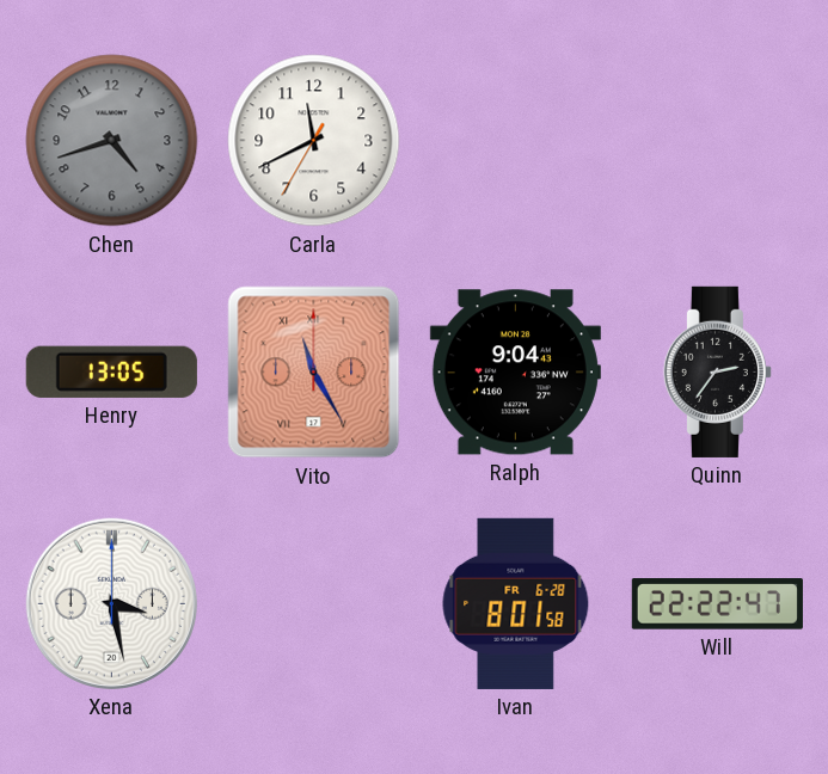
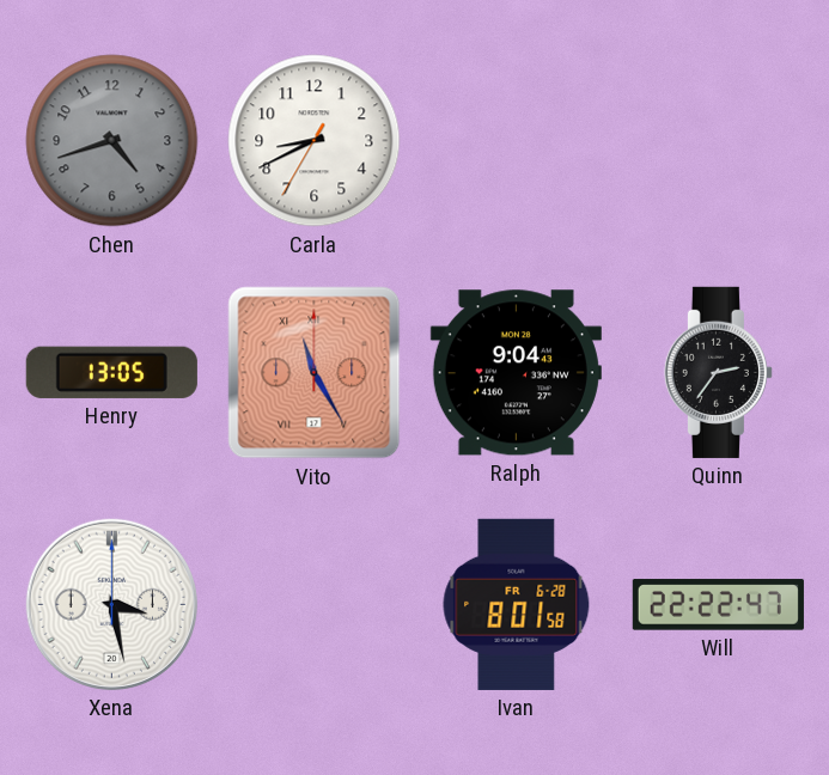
Carla: 11:40 -> 8:40
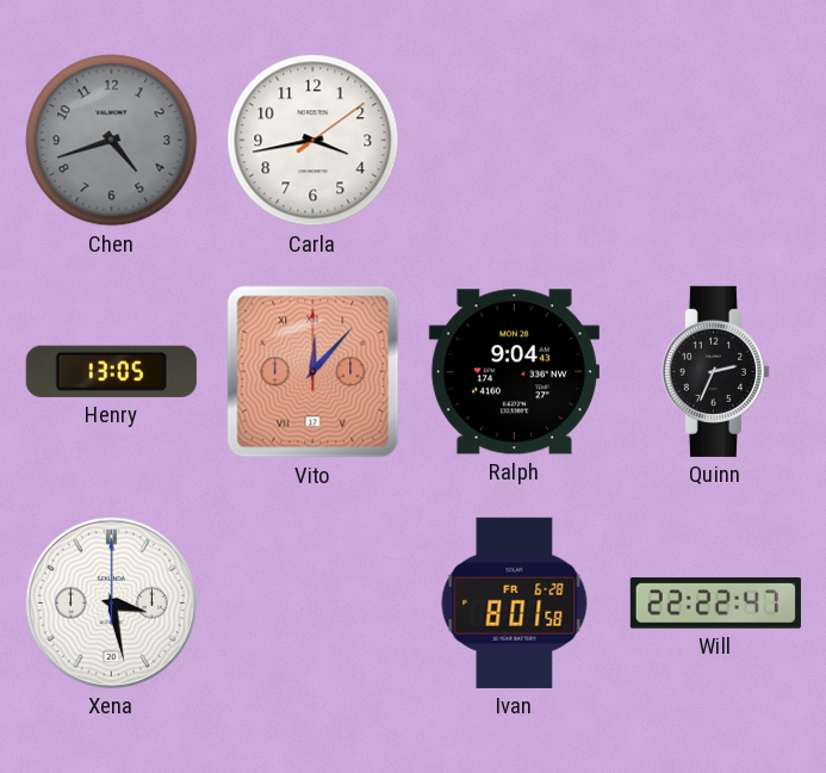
Carla: 8:40 -> 3:43
Vito: 11:25 -> 12:07
Quinn: 2:36 -> 2:34
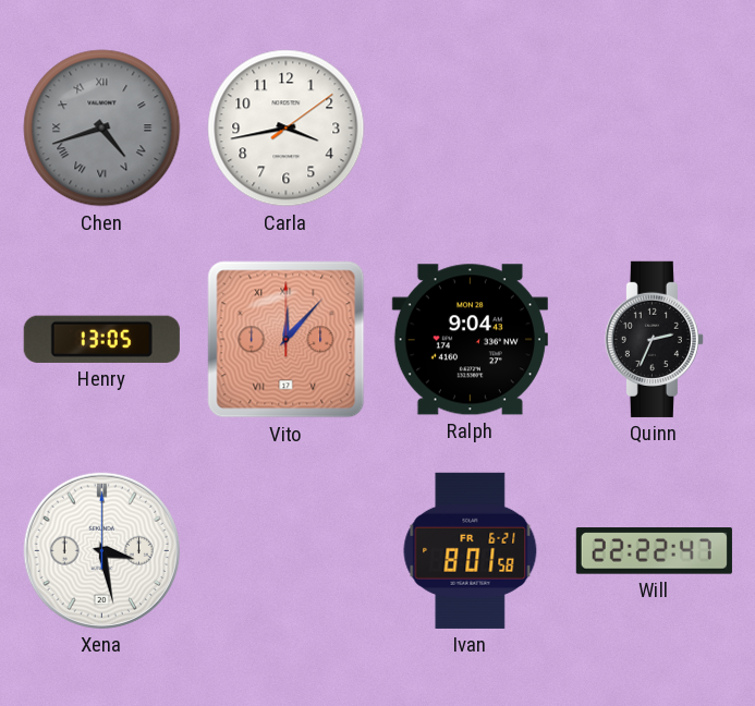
Chen numerals: Arabic -> Roman
Ivan date: FR 6-28 -> FR 6-21
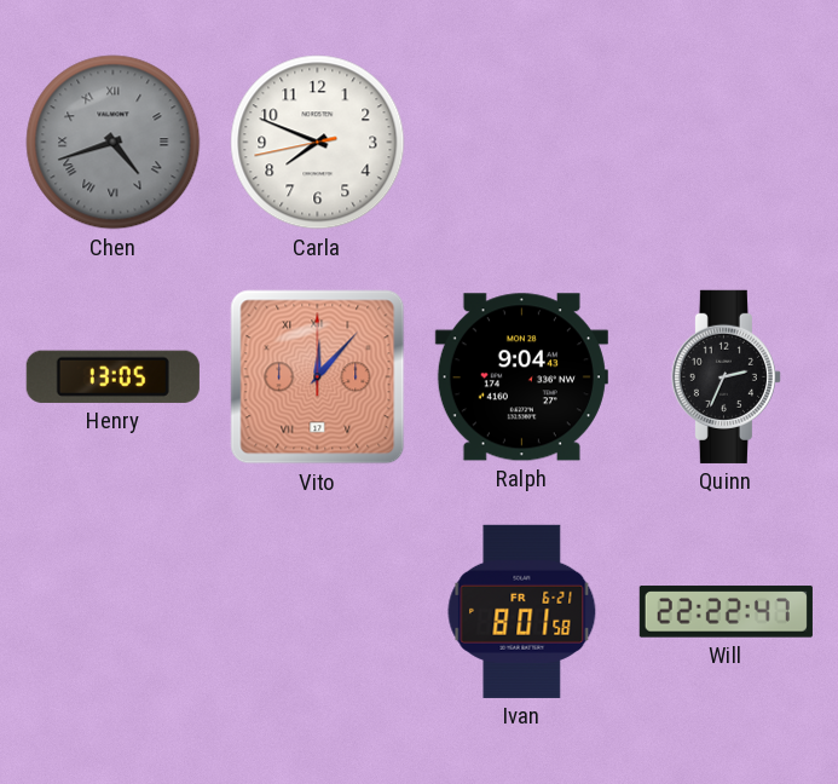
Carla: 3:43 -> 7:48
Xena: 3:28 -> none
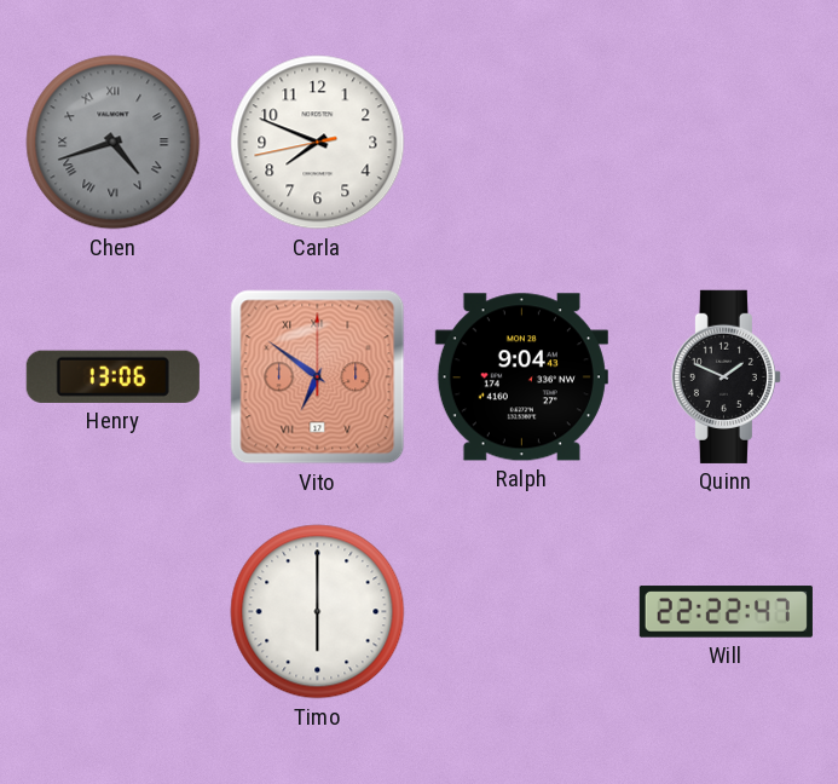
Henry: 13:05 -> 13:06
Vito: 12:07 -> 6:51
Quinn: 2:34 -> 1:49
Timo: none -> 6:00
Ivan: 8:01 -> none
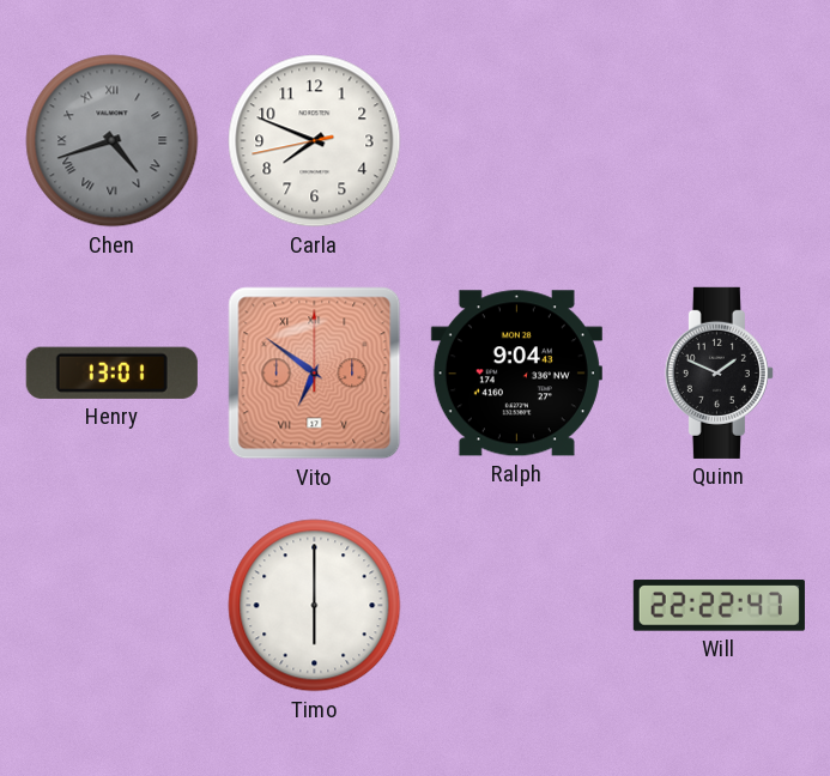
Henry: 13:06 -> 13:01
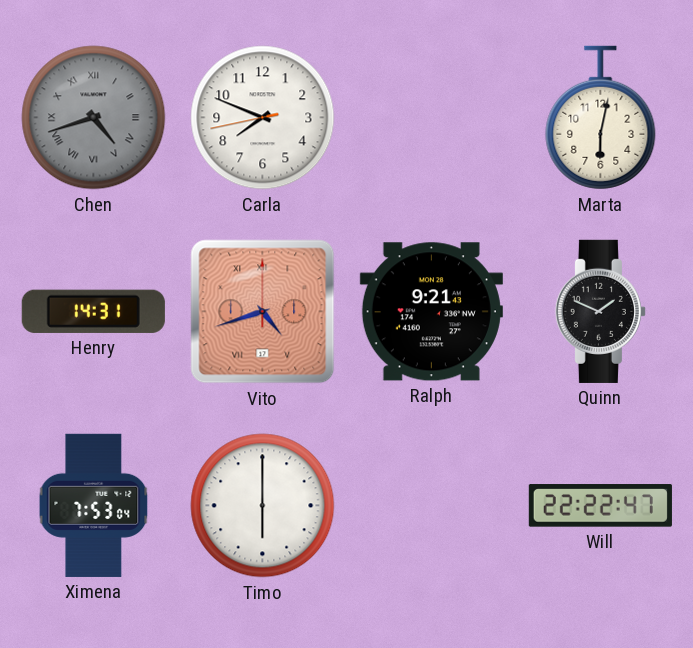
Marta: none -> 6:02
Henry: 13:01 -> 14:31
Vito: 6:51 -> 4:42
Ralph: 9:04 -> 9:21
Ximena: none -> 7:53
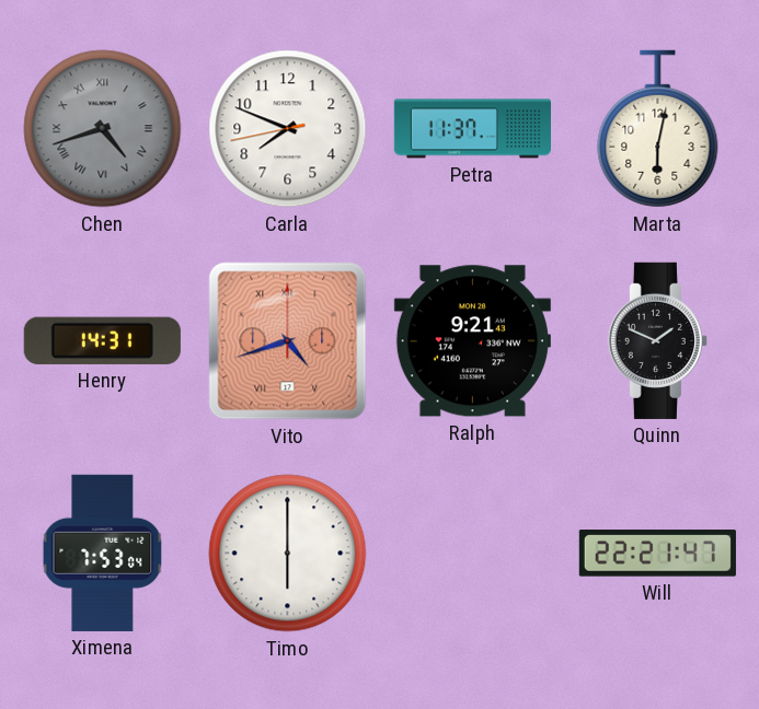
Petra: none -> 11:37
Will: 22:22 -> 22:21
